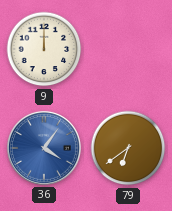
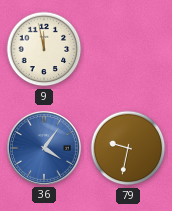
9: 12:00 -> 11:58
79: 6:39 -> 9:32
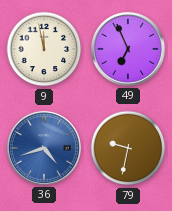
49: none -> 6:56
36: 4:06 -> 4:42
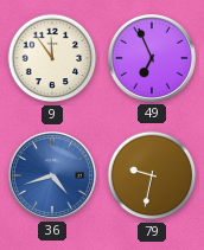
9: 11:58 -> 11:54
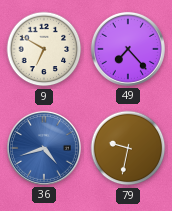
9: 11:54 -> 6:50
49: 6:56 -> 7:23
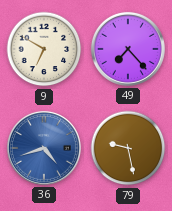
79: 9:32 -> 9:28
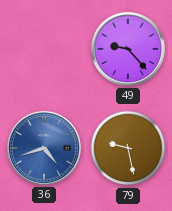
9: 6:50 -> none
49: 7:23 -> 9:23
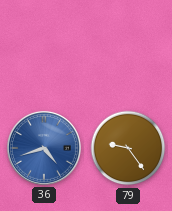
49: 9:23 -> none
79: 9:28 -> 9:24
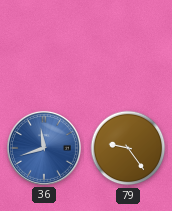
36: 4:42 -> 11:42
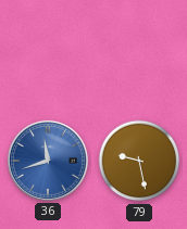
79: 9:24 -> 9:28
